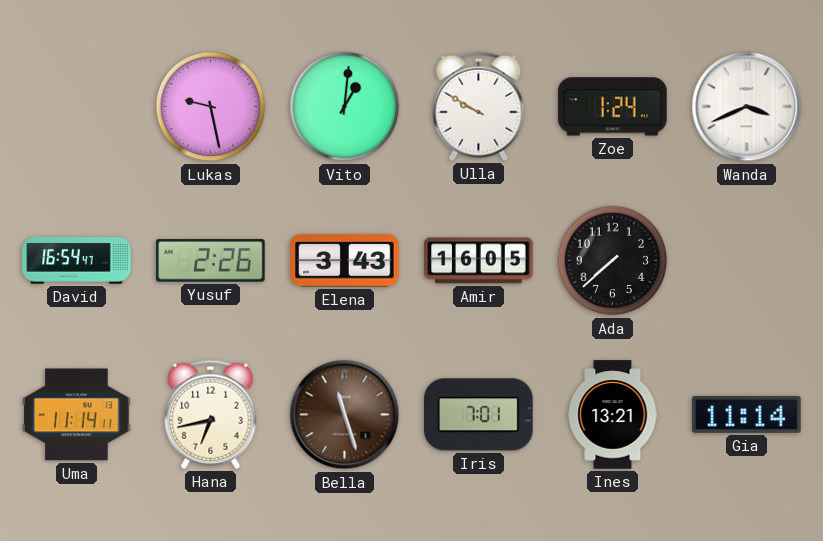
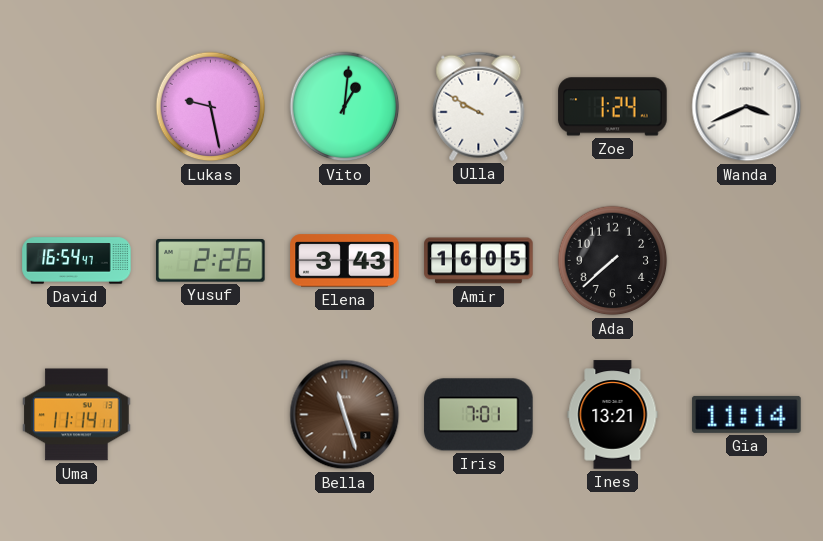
Hana: 6:43 -> none
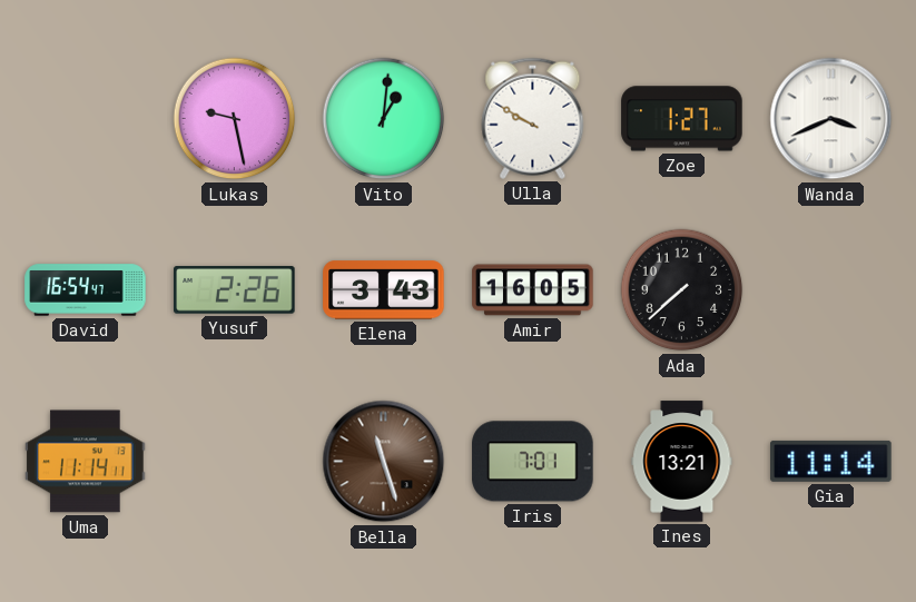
Zoe: 1:24 -> 1:27
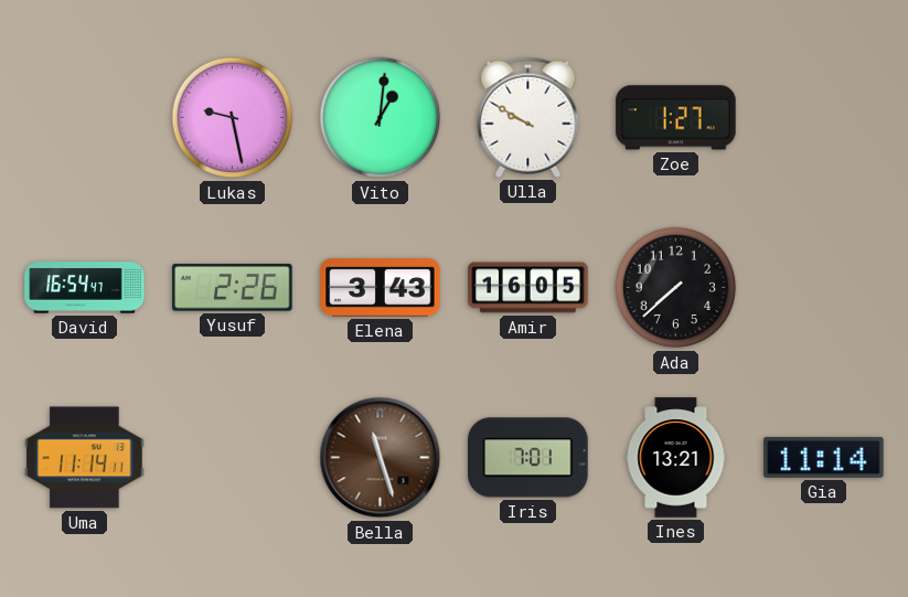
Wanda: 3:41 -> none
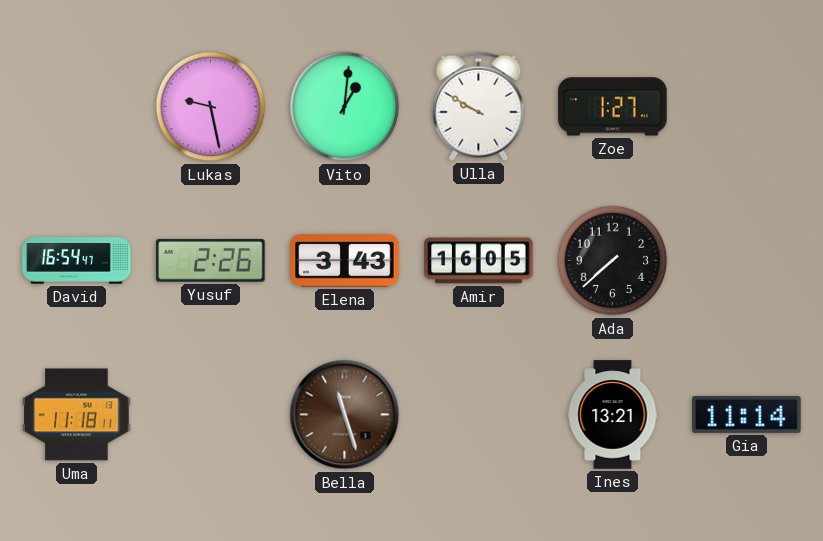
Uma: 11:14 -> 11:18
Iris: 7:01 -> none
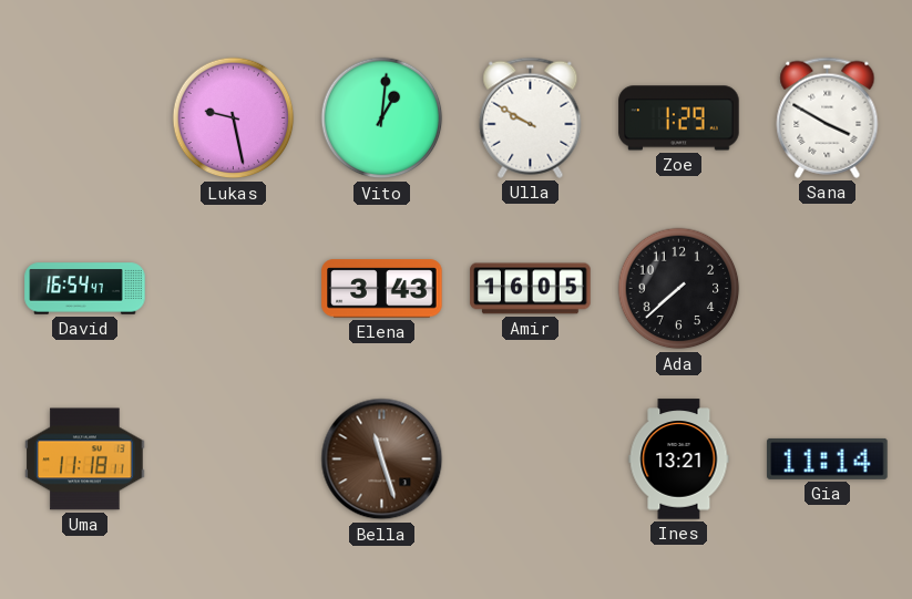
Zoe: 1:27 -> 1:29
Sana: none -> 3:50
Yusuf: 2:26 -> none
